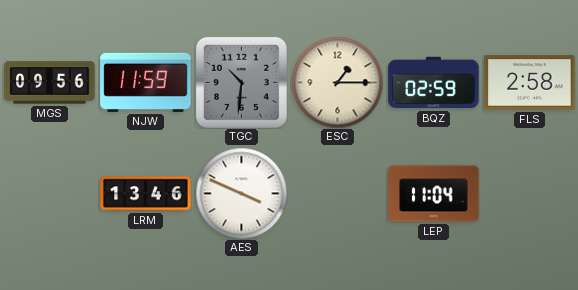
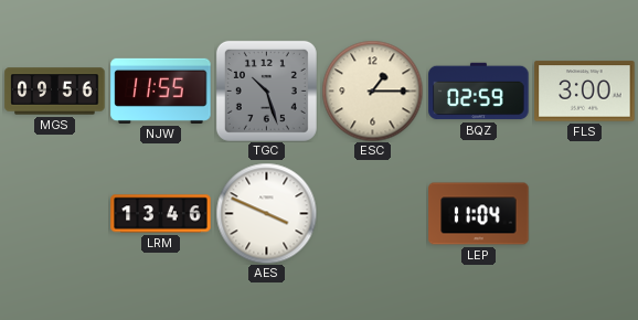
NJW: 11:59 -> 11:55
TGC: 10:31 -> 10:27
FLS: 2:58 -> 3:00
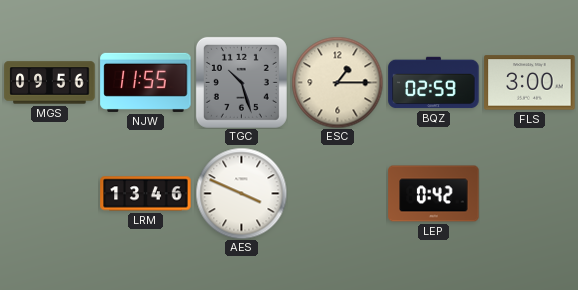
LEP: 11:04 -> 0:42
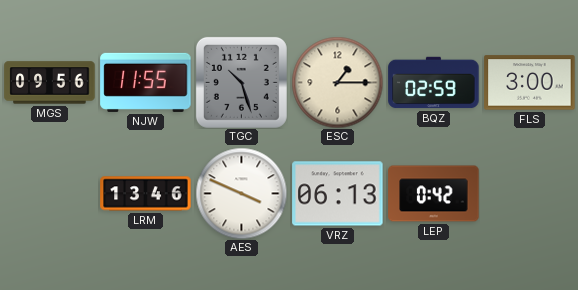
VRZ: none -> 06:13
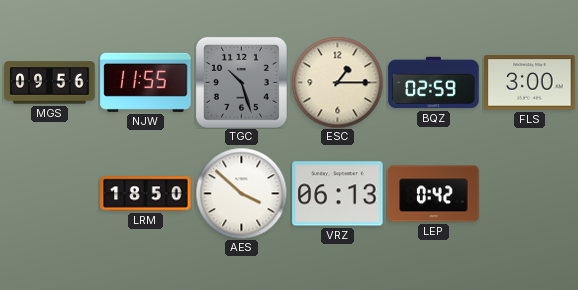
LRM: 13:46 -> 18:50
AES: 3:49 -> 3:52
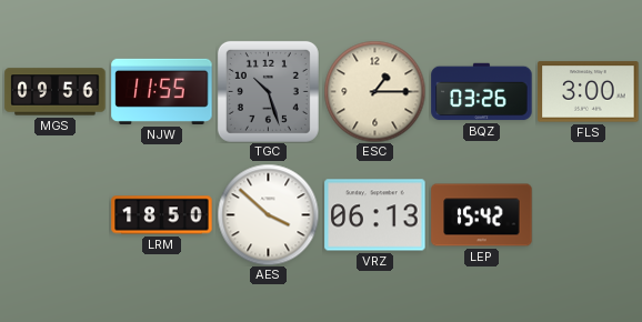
BQZ: 02:59 -> 03:26
LEP: 0:42 -> 15:42
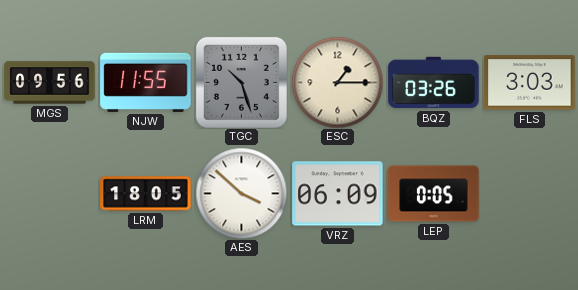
FLS: 3:00 -> 3:03
LRM: 18:50 -> 18:05
VRZ: 06:13 -> 06:09
LEP: 15:42 -> 0:05
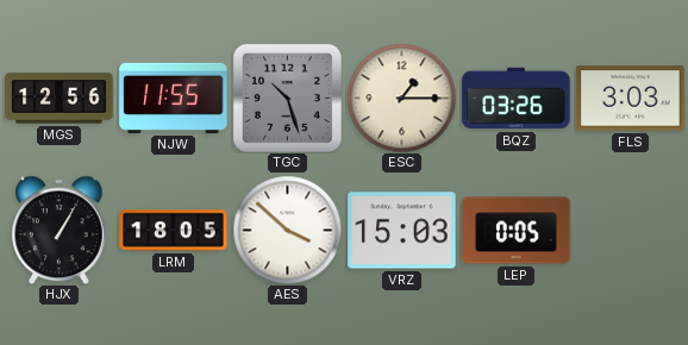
MGS: 09:56 -> 12:56
HJX: none -> 1:05
VRZ: 06:09 -> 15:03
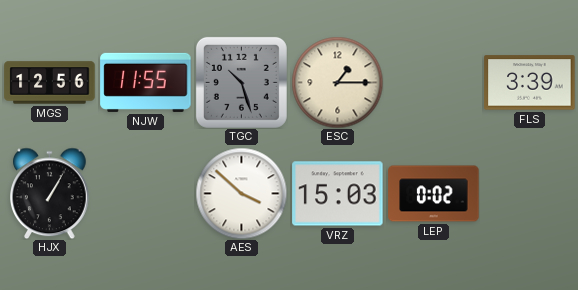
BQZ: 03:26 -> none
FLS: 3:03 -> 3:39
LRM: 18:05 -> none
LEP: 0:05 -> 0:02
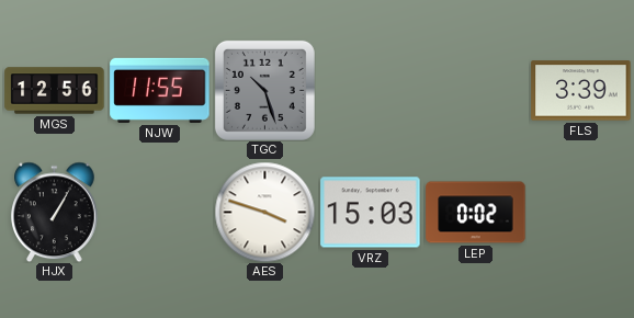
ESC: 1:15 -> none
AES: 3:52 -> 3:48
